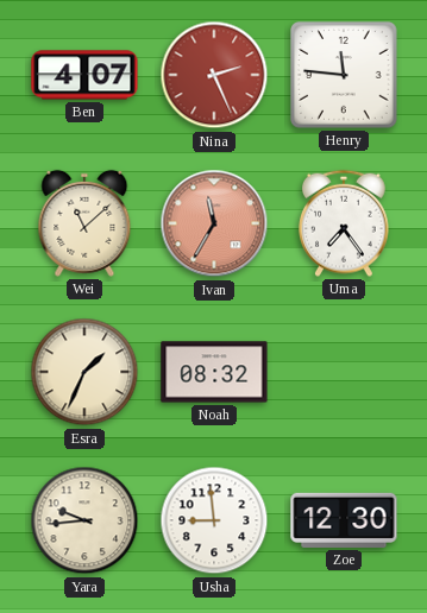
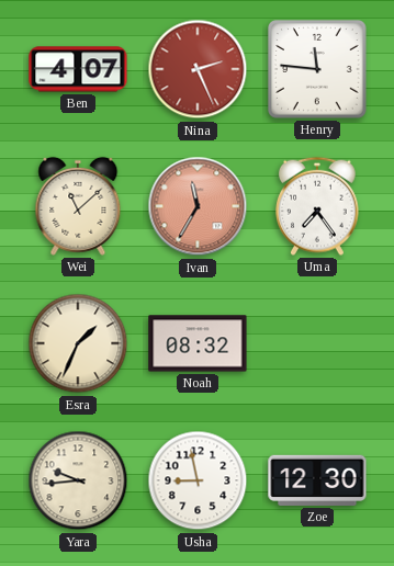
Usha: 8:59 -> 8:58
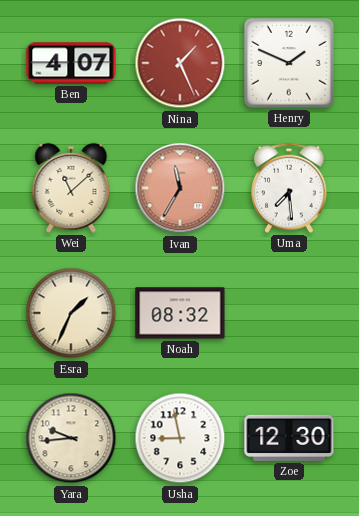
Nina: 2:26 -> 1:26
Henry: 11:46 -> 1:49
Uma: 7:24 -> 7:29
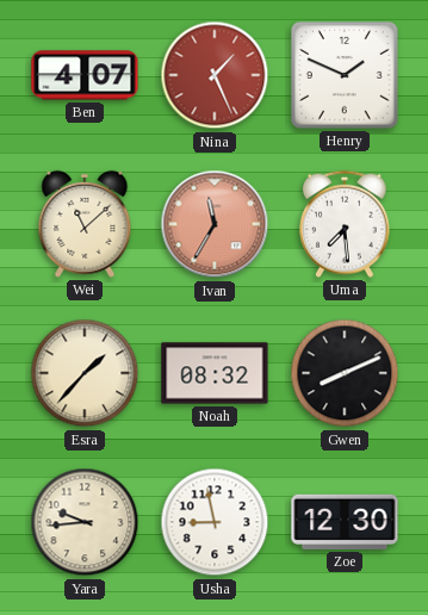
Esra: 1:34 -> 1:37
Gwen: none -> 8:11
